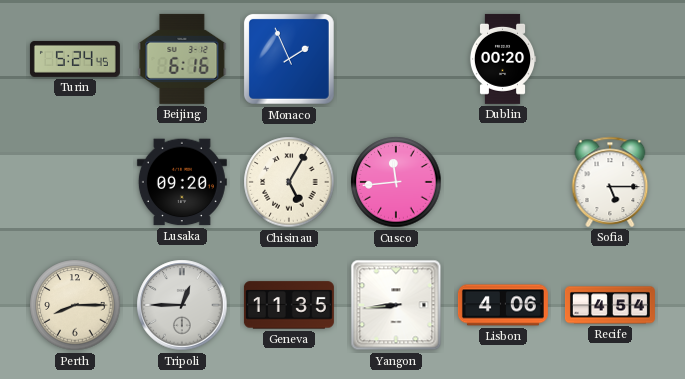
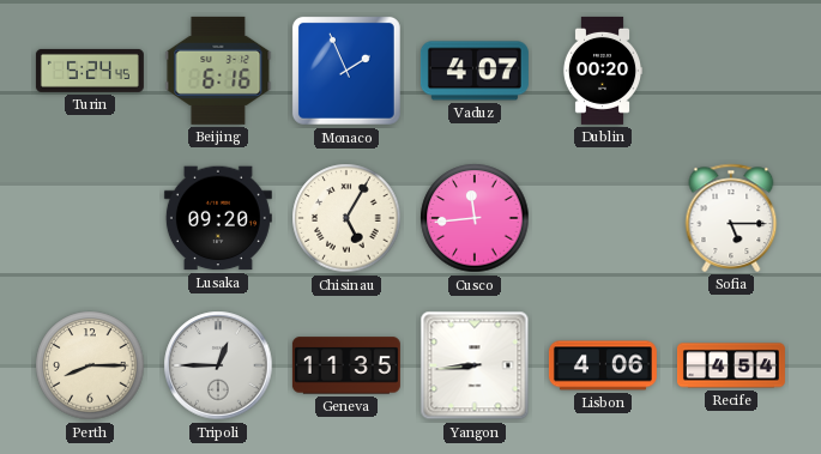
Vaduz: none -> 4:07
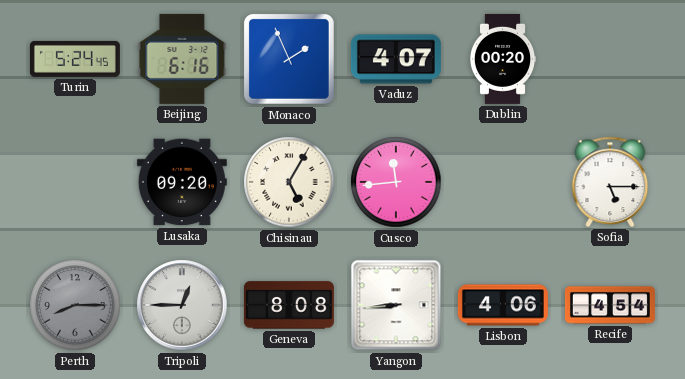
Perth dial: cream -> grey
Geneva: 11:35 -> 8:08
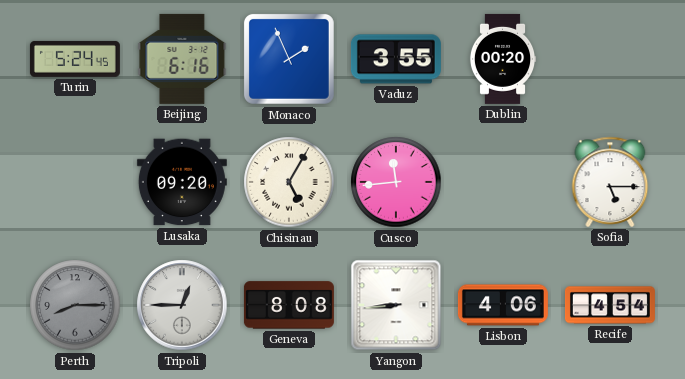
Vaduz: 4:07 -> 3:55
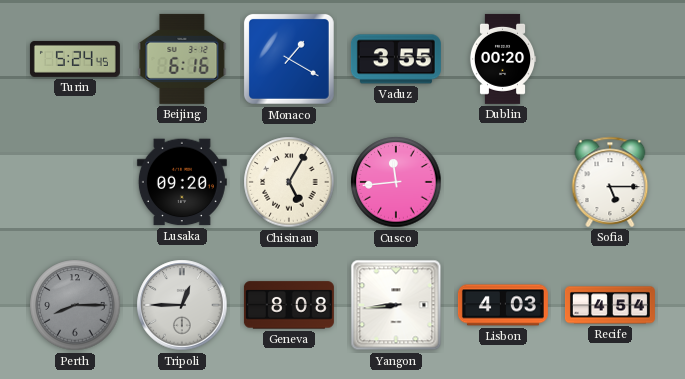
Monaco: 1:56 -> 1:20
Lisbon: 4:06 -> 4:03
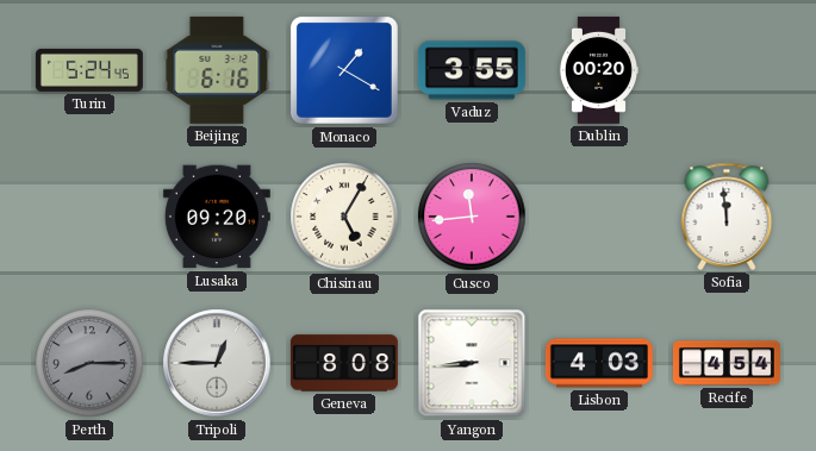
Sofia: 5:15 -> 11:59
